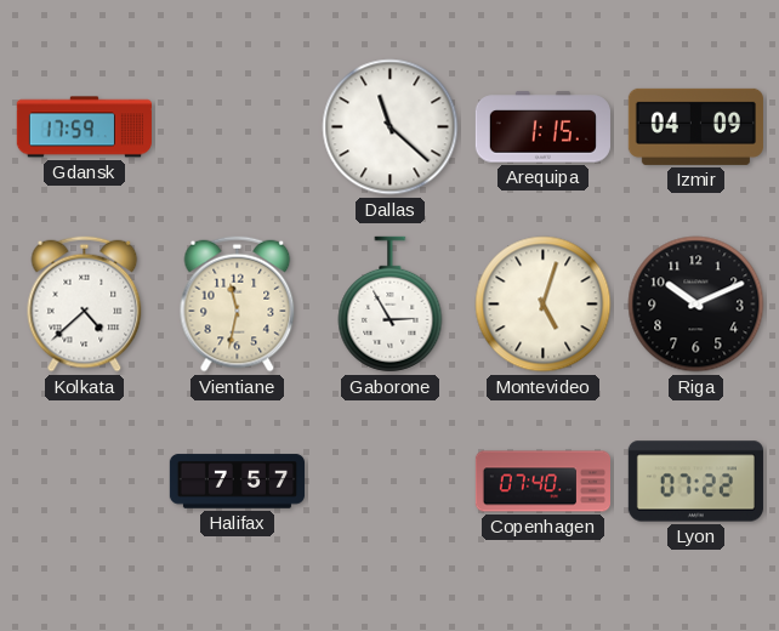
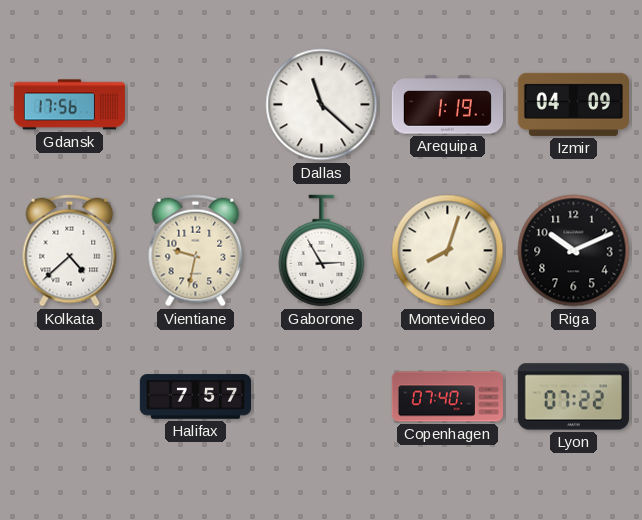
Gdansk: 17:59 -> 17:56
Arequipa: 1:15 -> 1:19
Vientiane: 11:32 -> 9:32
Montevideo: 5:03 -> 8:03
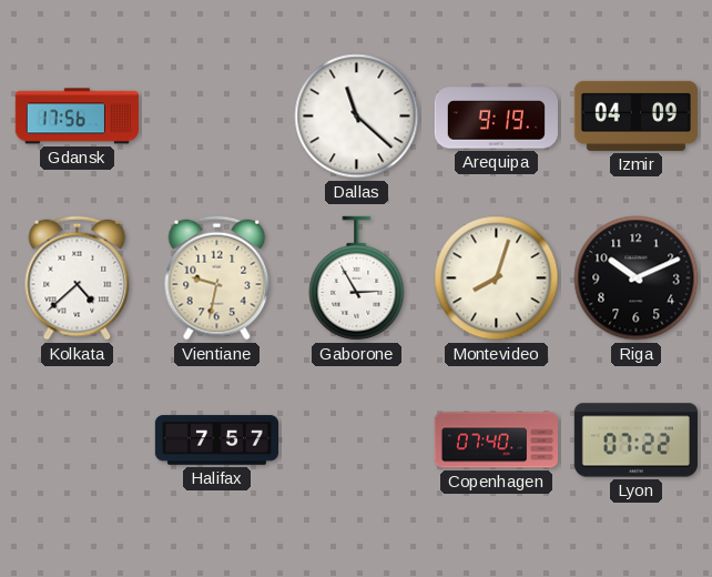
Arequipa: 1:19 -> 9:19
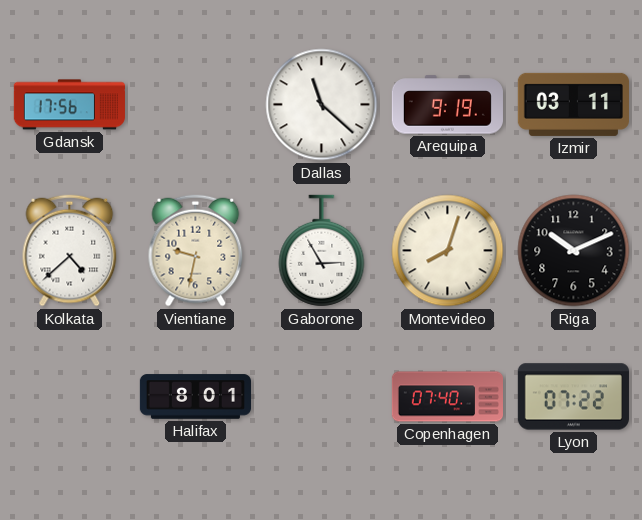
Izmir: 04:09 -> 03:11
Halifax: 7:57 -> 8:01
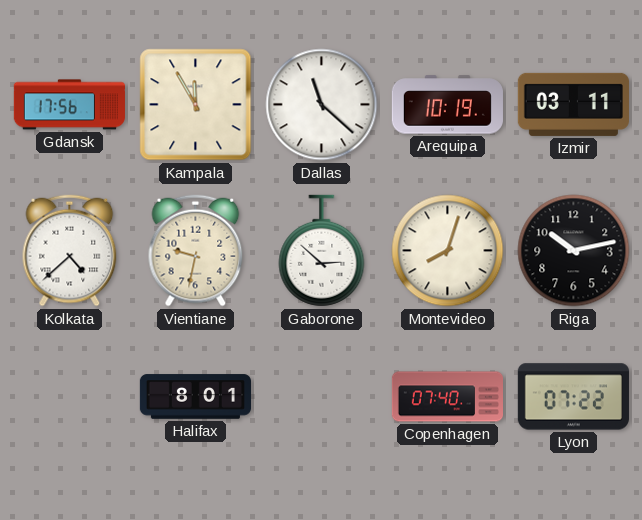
Kampala: none -> 11:55
Arequipa: 9:19 -> 10:19
Gaborone: 2:55 -> 2:52
Riga: 10:11 -> 10:13
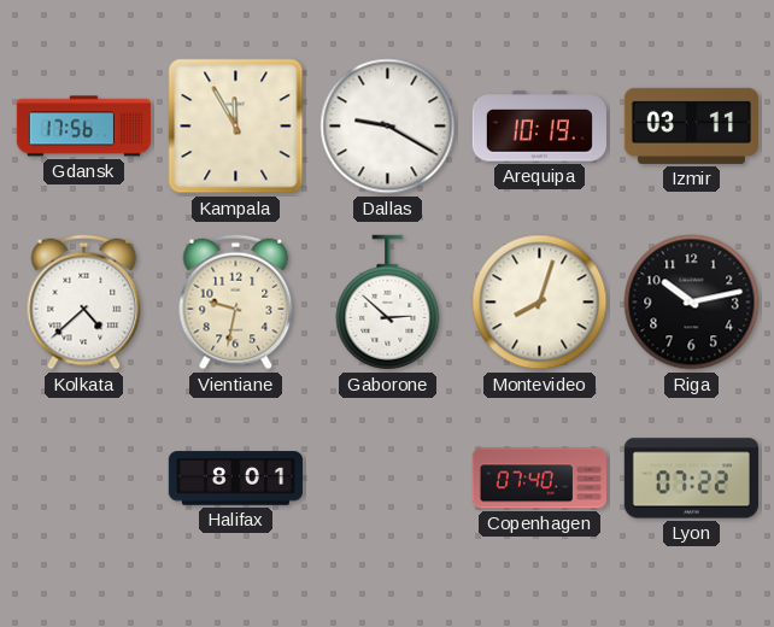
Dallas: 11:22 -> 9:20
